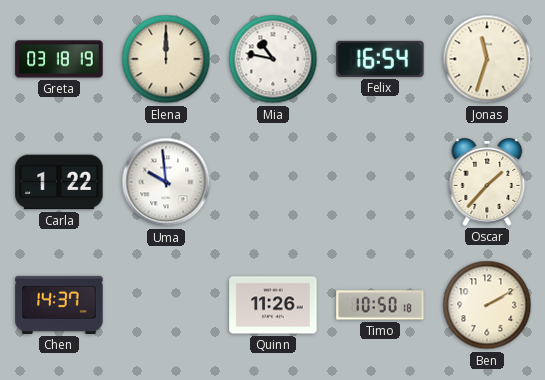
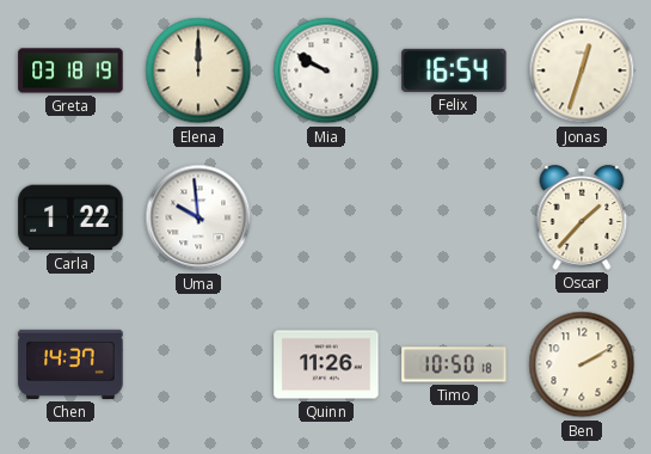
Mia: 10:47 -> 9:50
Jonas: 11:33 -> 12:33
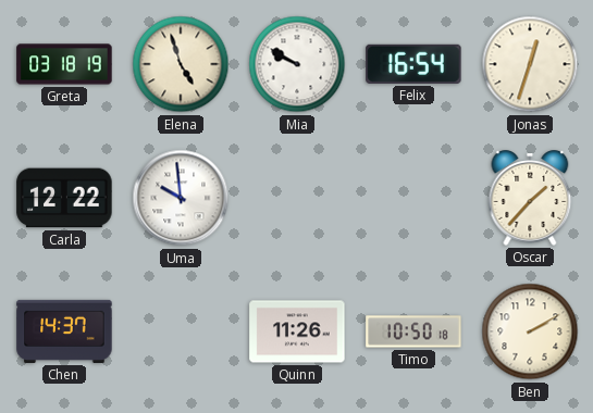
Elena: 12:00 -> 4:57
Carla: 1:22 -> 12:22
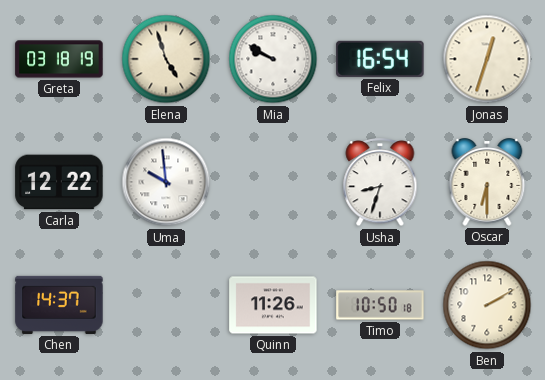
Usha: none -> 8:33
Oscar: 1:37 -> 6:30
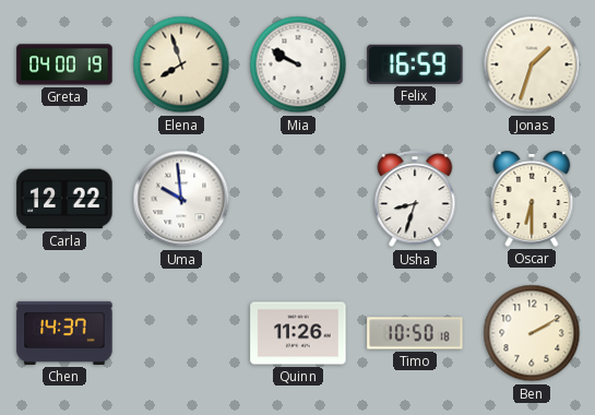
Greta: 03:18 -> 04:00
Elena: 4:57 -> 7:57
Felix: 16:54 -> 16:59
Jonas: 12:33 -> 1:33
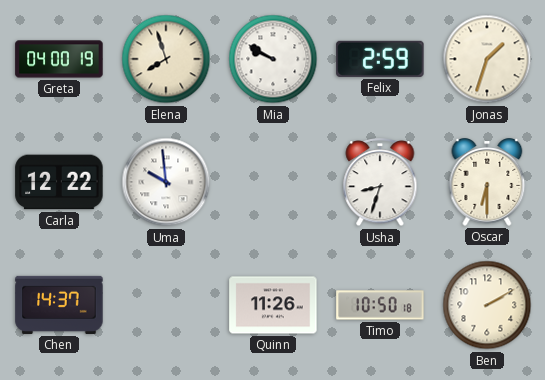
Felix: 16:59 -> 2:59
